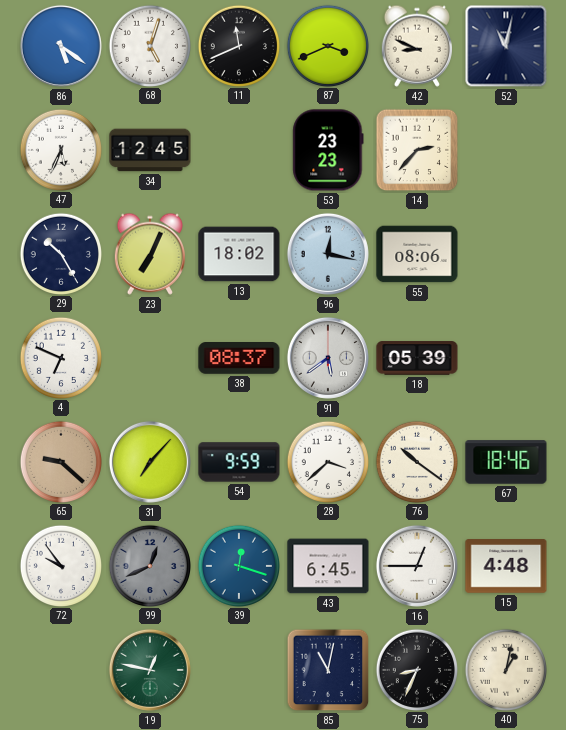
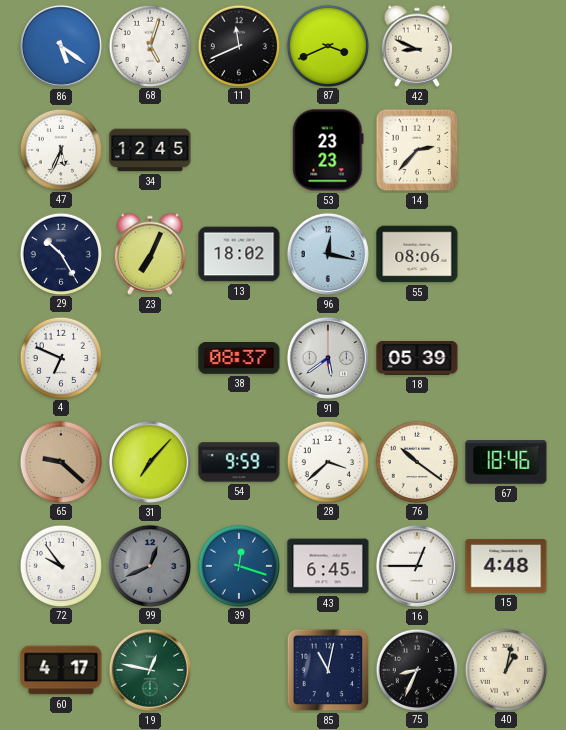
52: 11:02 -> none
60: none -> 4:17
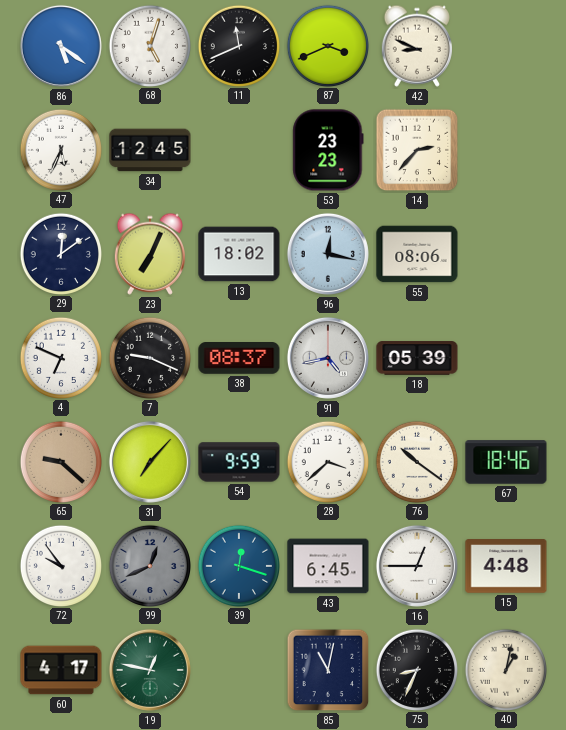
29: 10:25 -> 12:09
7: none -> 9:19
91: 5:39 -> 4:43
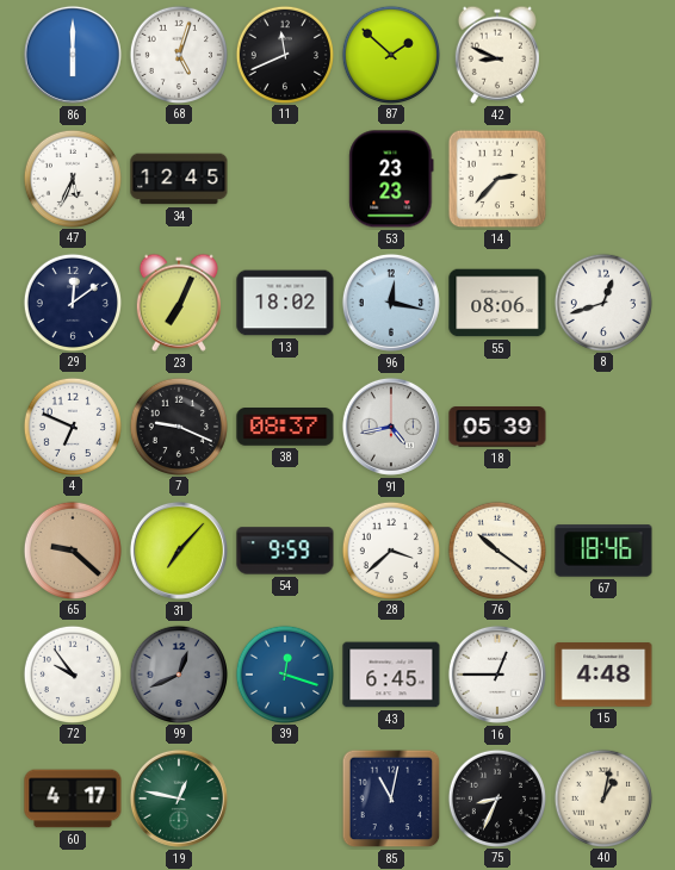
86: 5:21 -> 6:00
87: 3:41 -> 1:52
8: none -> 12:42
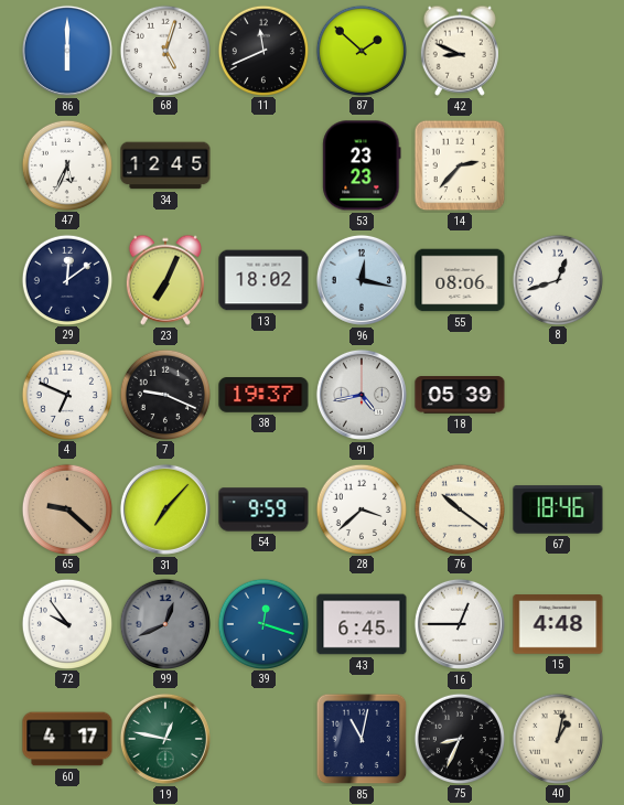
38: 08:37 -> 19:37
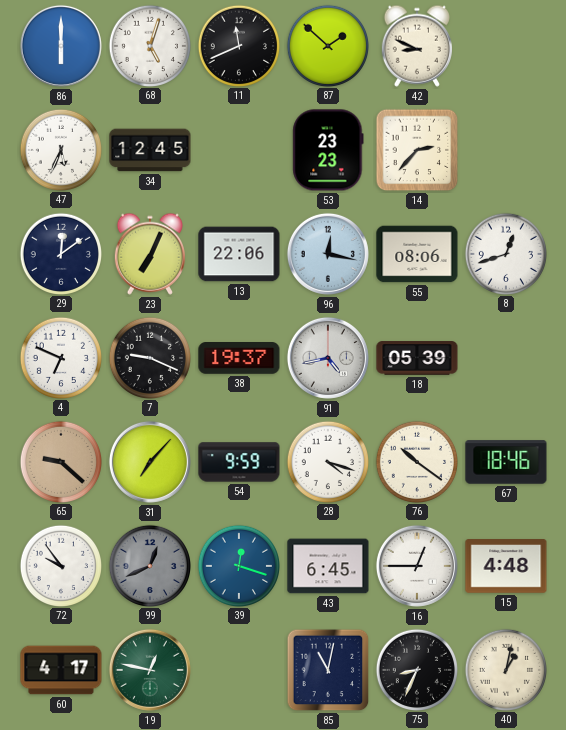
13: 18:02 -> 22:06
28: 3:38 -> 4:18
